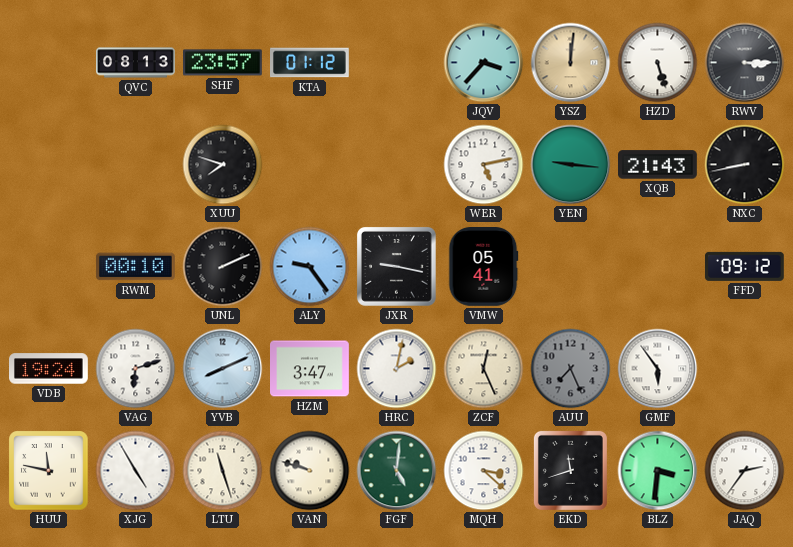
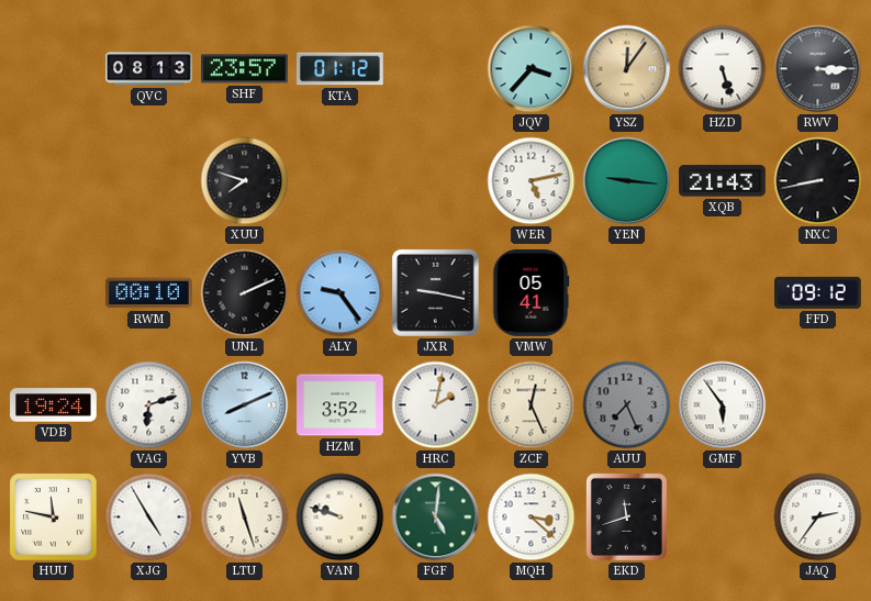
YSZ: 12:01 -> 12:06
HZM: 3:47 -> 3:52
BLZ: 3:31 -> none
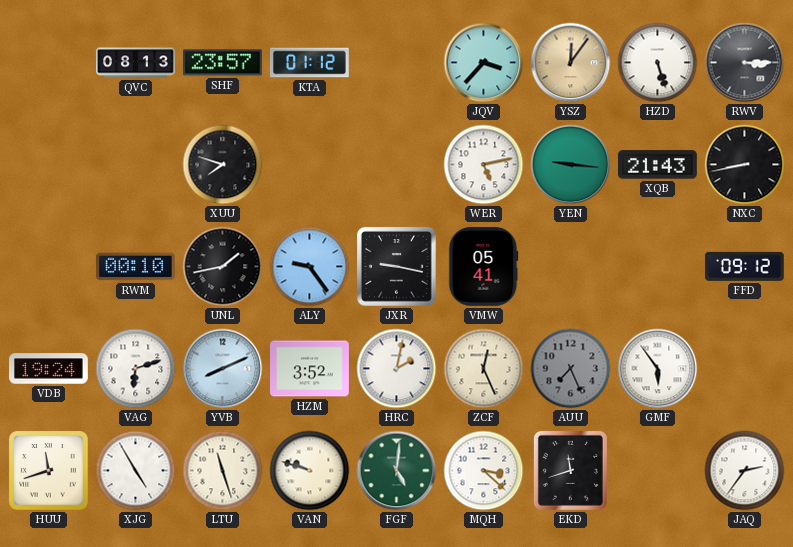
UNL: 2:11 -> 1:43
HUU: 11:47 -> 11:42
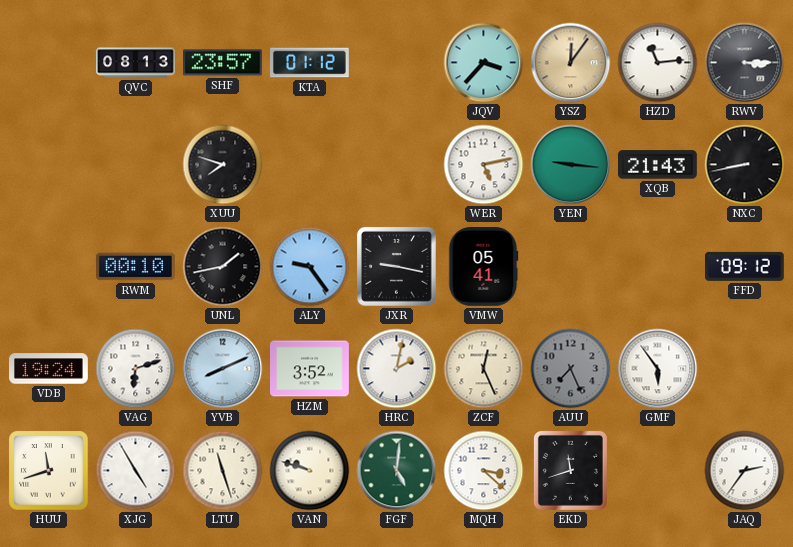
HZD: 5:27 -> 11:14
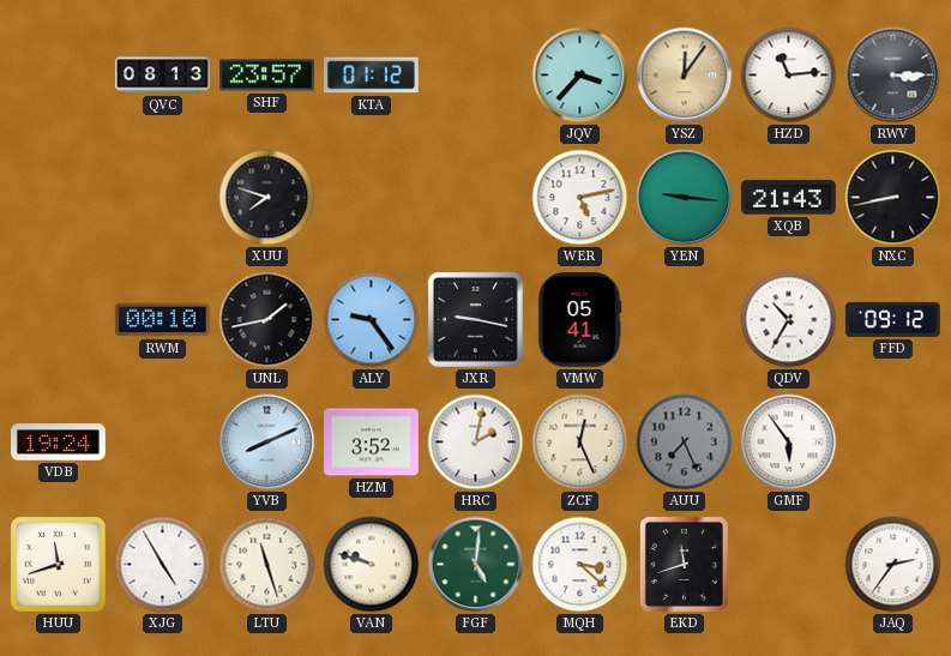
QDV: none -> 10:35
VAG: 6:12 -> none
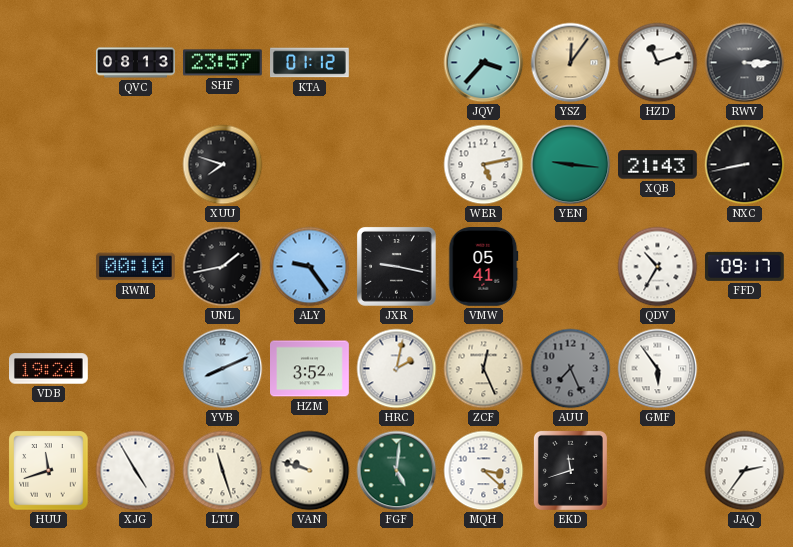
HZD: 11:14 -> 11:12
FFD: 09:12 -> 09:17
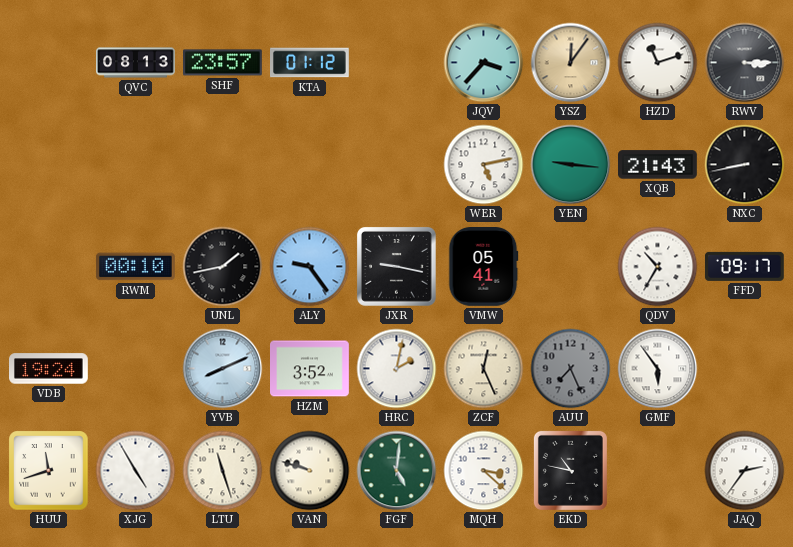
XUU: 7:48 -> none
EKD: 11:42 -> 10:47
